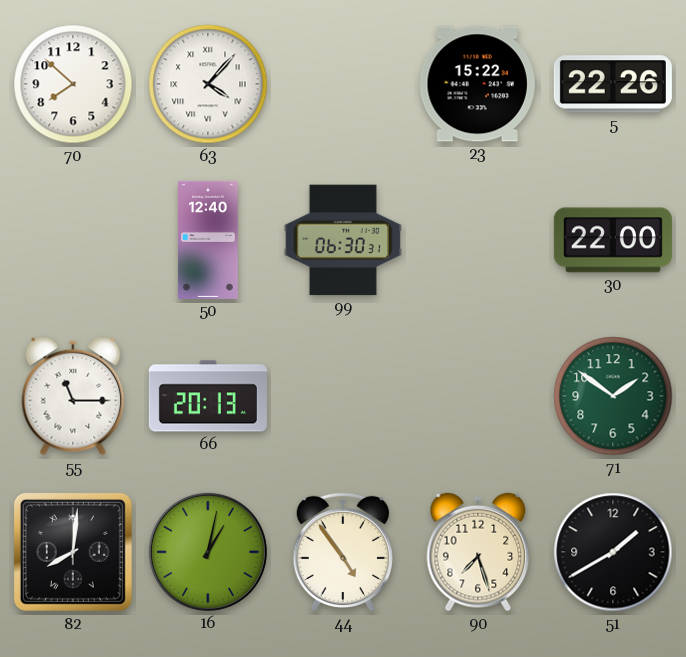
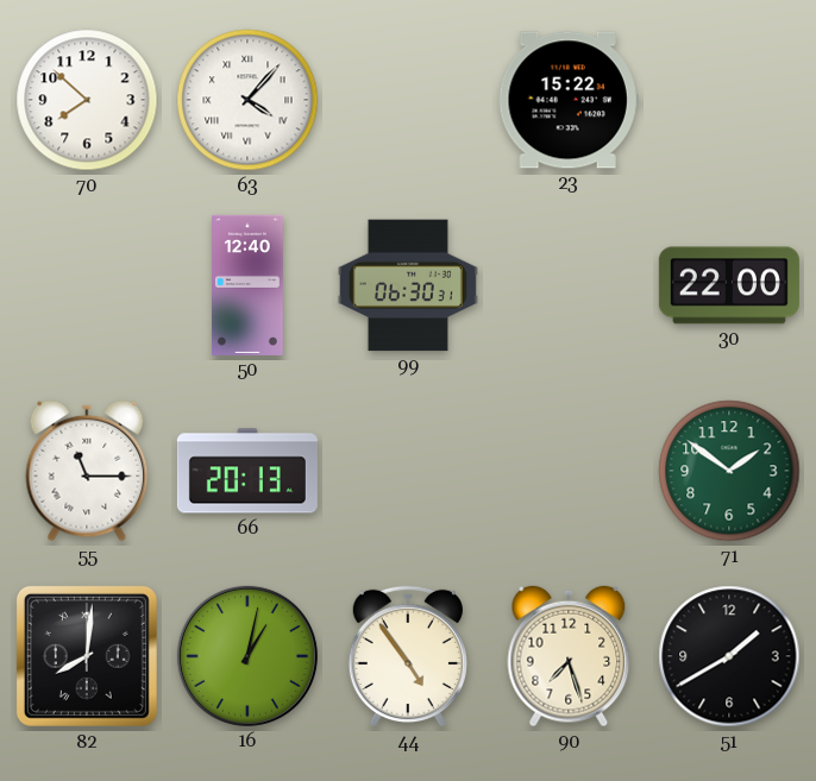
5: 22:26 -> none
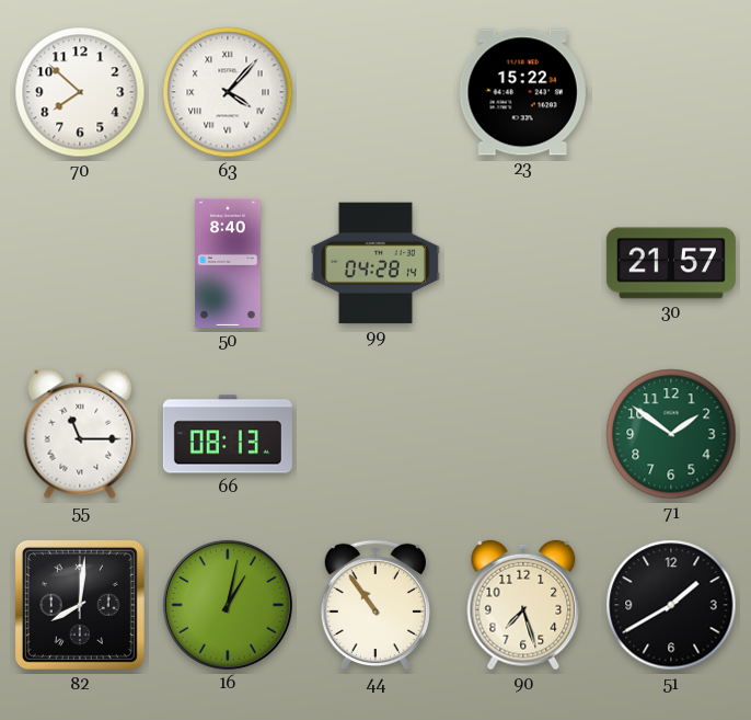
50: 12:40 -> 8:40
99: 06:30 -> 04:28
30: 22:00 -> 21:57
66: 20:13 -> 08:13
44: 4:54 -> 10:54
